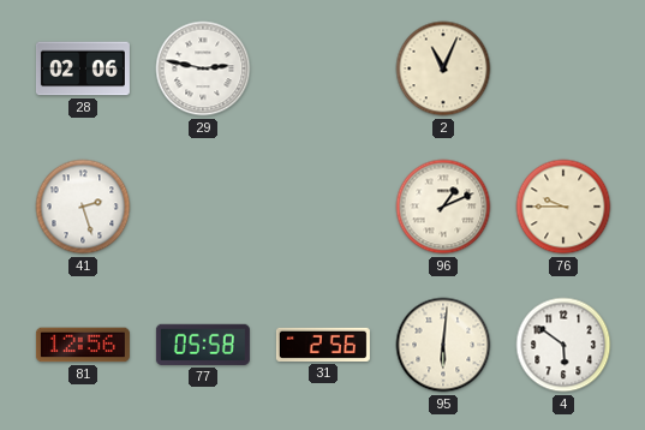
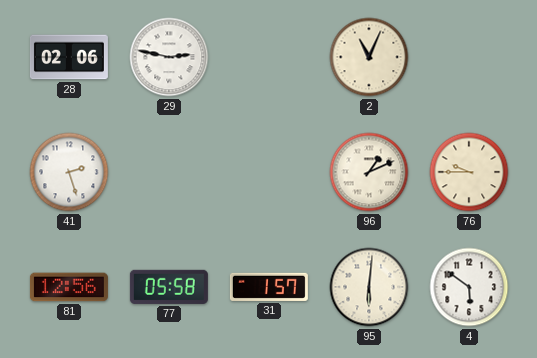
31: 2:56 -> 1:57
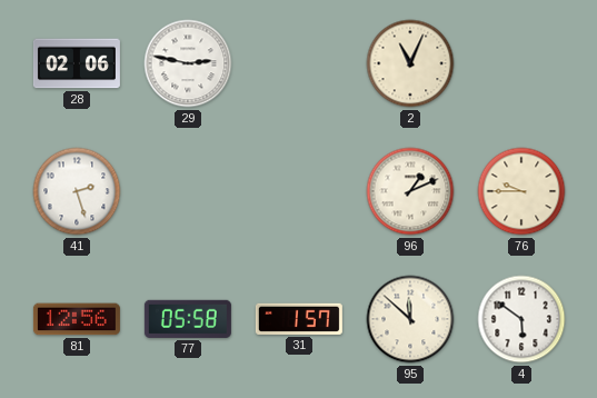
95: 6:01 -> 11:52
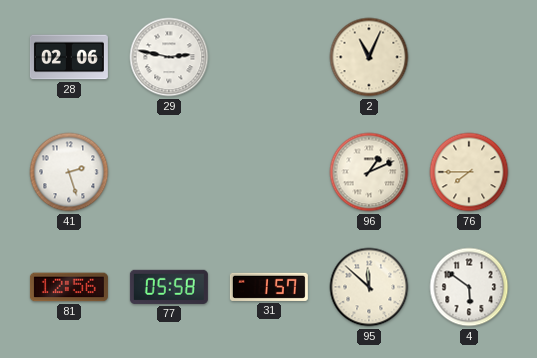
76: 9:45 -> 7:45
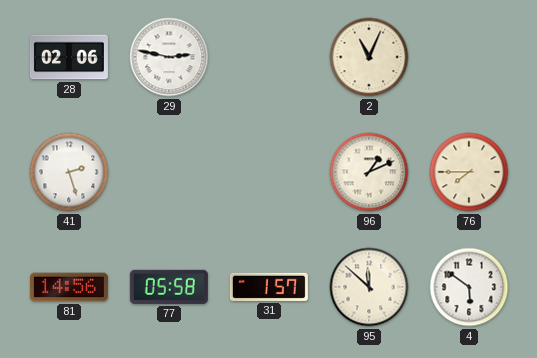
81: 12:56 -> 14:56
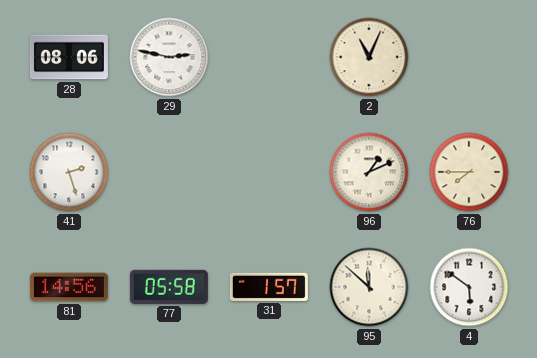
28: 02:06 -> 08:06
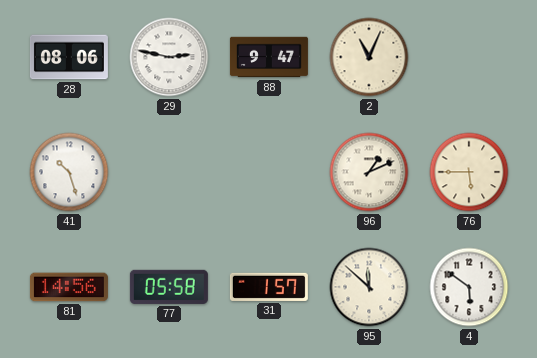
88: none -> 9:47
41: 2:27 -> 10:27
76: 7:45 -> 5:45
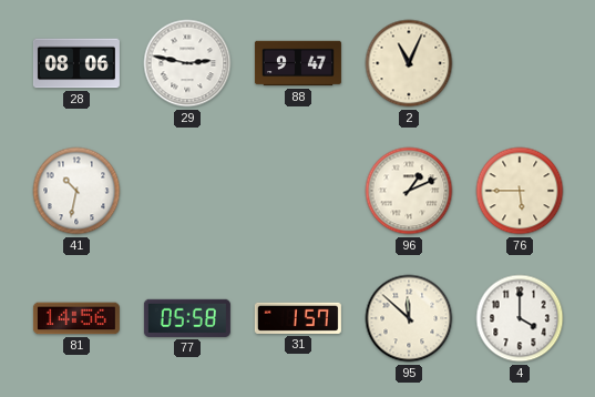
41: 10:27 -> 10:32
4: 5:51 -> 4:00
